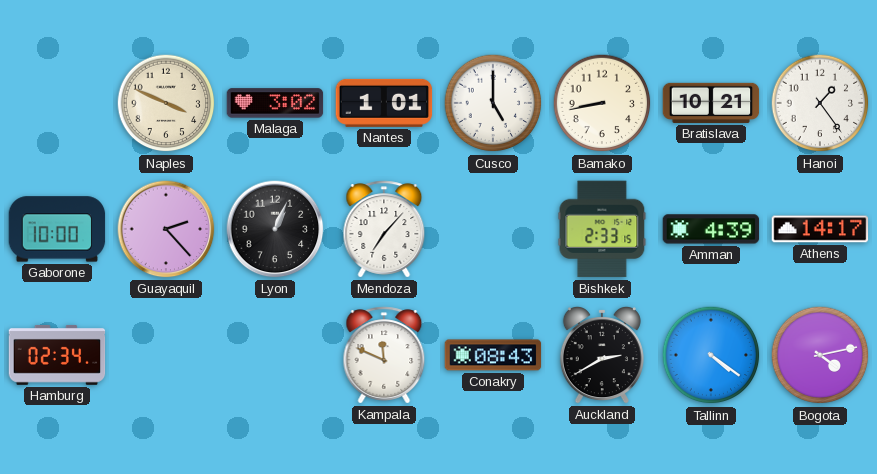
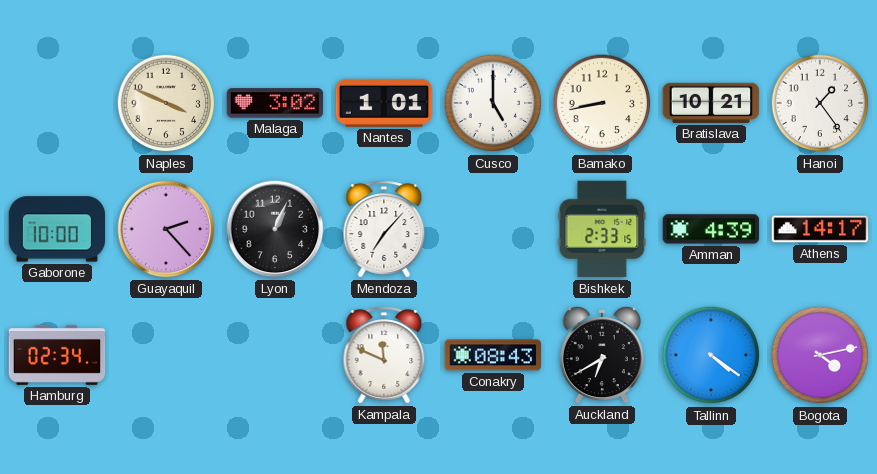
Auckland: 2:40 -> 6:40
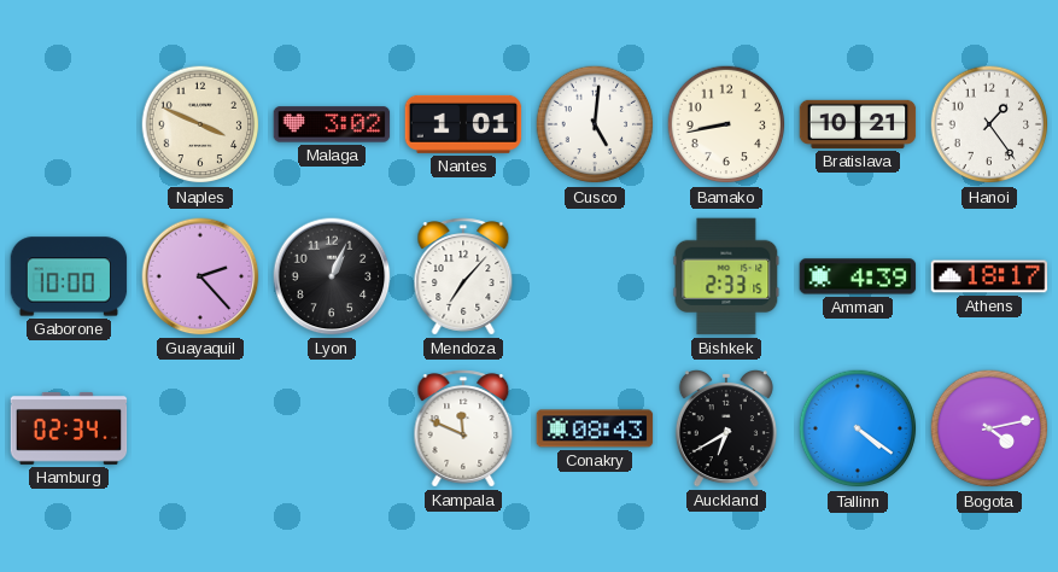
Cusco: 5:00 -> 5:01
Athens: 14:17 -> 18:17
